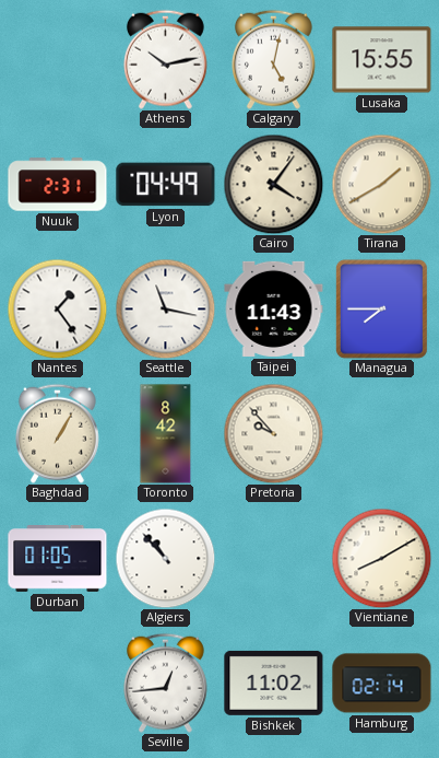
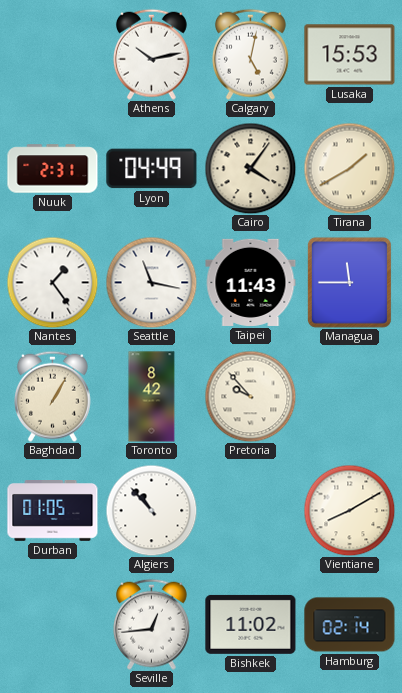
Lusaka: 15:55 -> 15:53
Managua: 7:45 -> 11:45
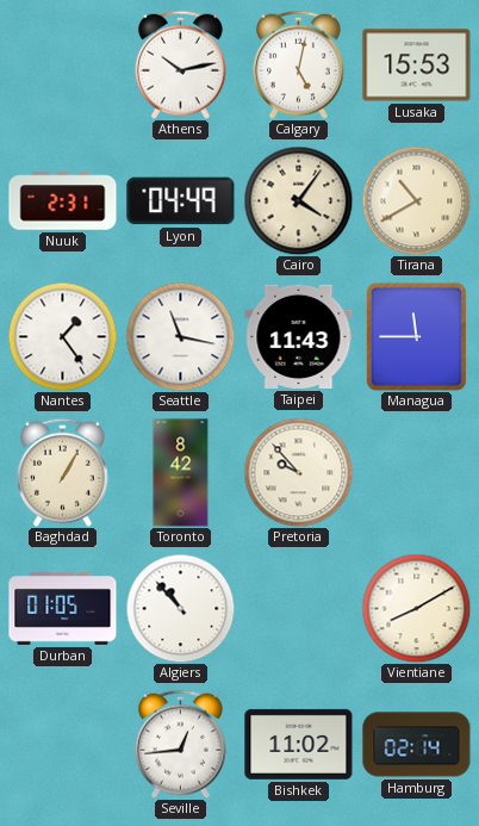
Tirana: 1:40 -> 10:40
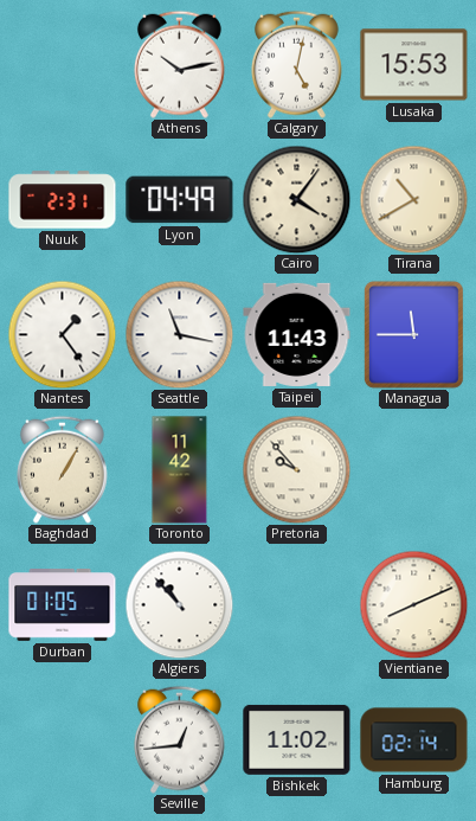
Toronto: 8:42 -> 11:42
Vientiane: 8:10 -> 8:11
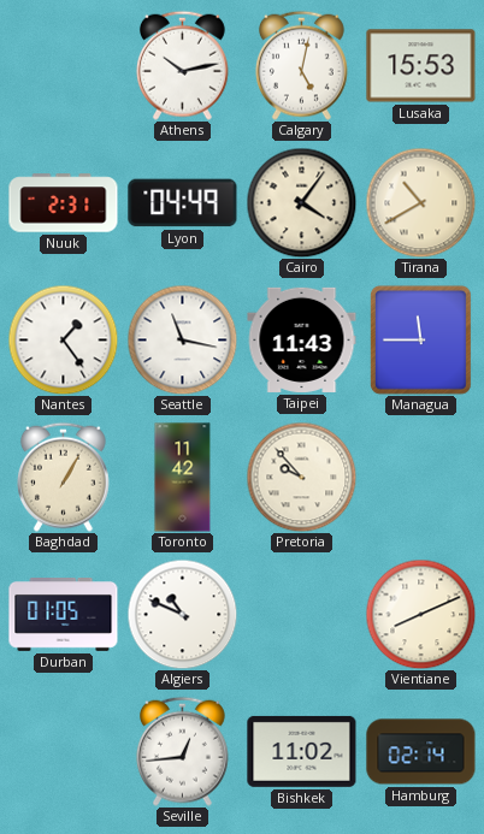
Algiers: 10:53 -> 10:49
